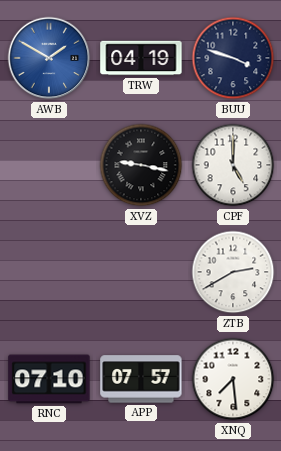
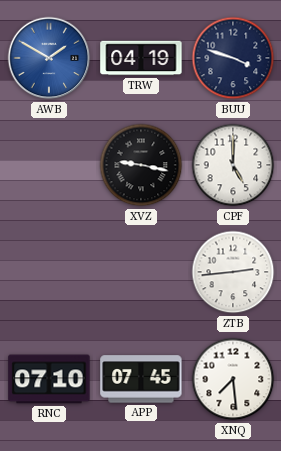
ZTB: 2:40 -> 2:44
APP: 07:57 -> 07:45
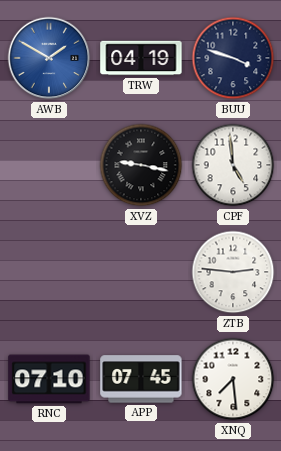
CPF: 5:00 -> 4:59
ZTB: 2:44 -> 2:46
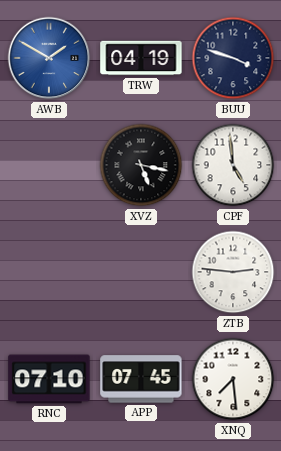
XVZ: 9:17 -> 5:17
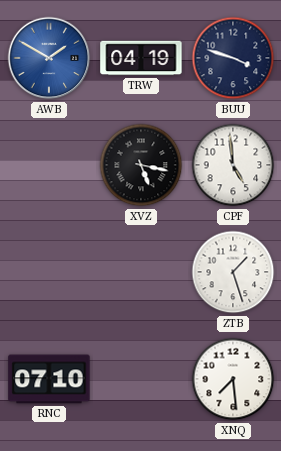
ZTB: 2:46 -> 1:27
APP: 07:45 -> none
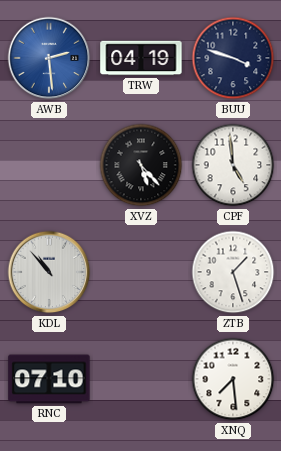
AWB: 1:50 -> 2:29
XVZ: 5:17 -> 5:23
KDL: none -> 10:53
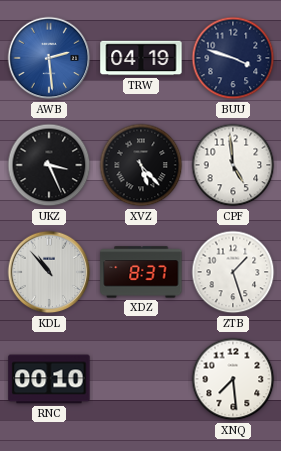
UKZ: none -> 3:26
XDZ: none -> 8:37
RNC: 07:10 -> 00:10
